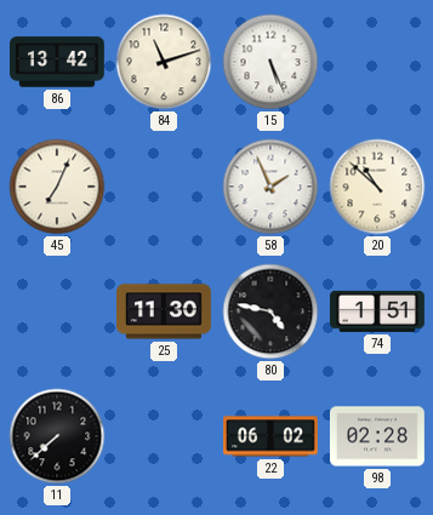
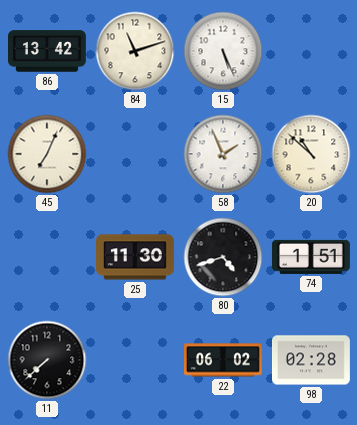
80: 4:47 -> 4:42
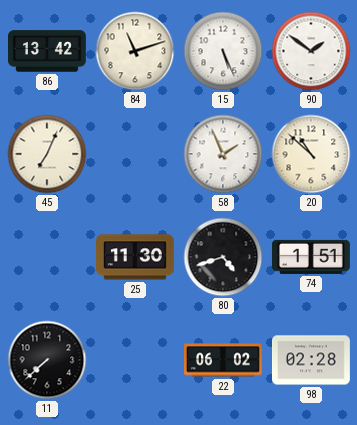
90: none -> 1:51
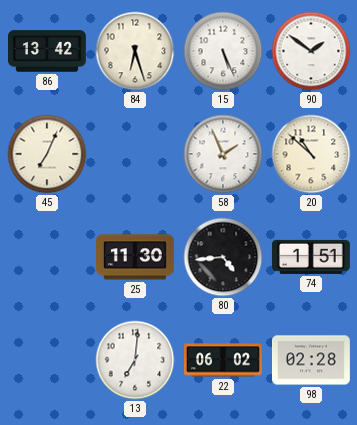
84: 11:12 -> 6:27
80: 4:42 -> 4:44
11: 7:38 -> none
13: none -> 7:01
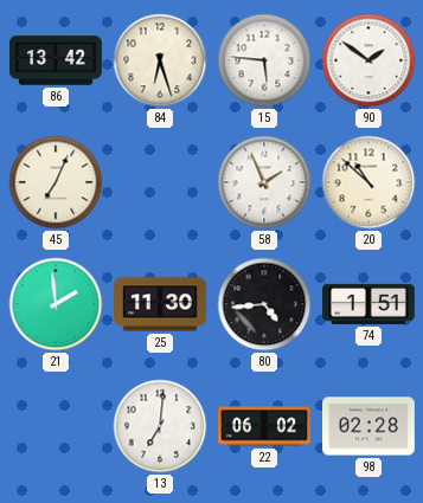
15: 5:26 -> 5:46
21: none -> 1:59
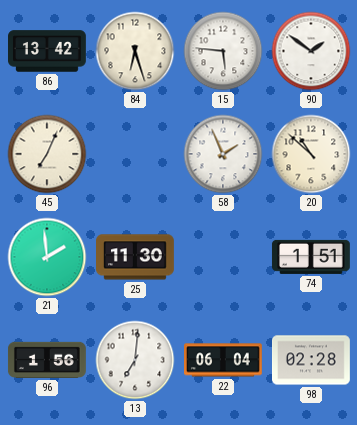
80: 4:44 -> none
96: none -> 1:56
22: 06:02 -> 06:04
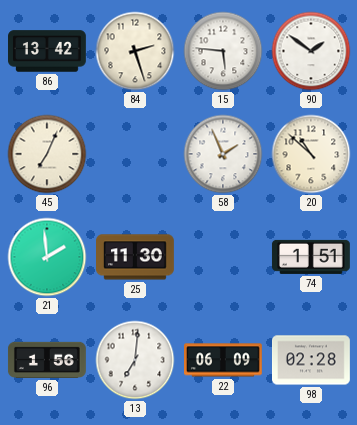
84: 6:27 -> 2:27
22: 06:04 -> 06:09
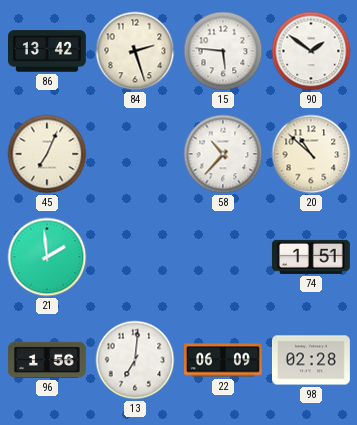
58: 1:56 -> 10:37
25: 11:30 -> none
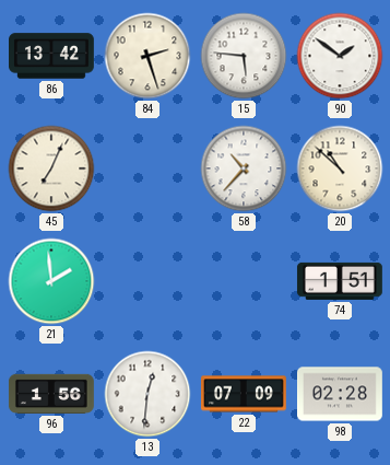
13: 7:01 -> 12:31
22: 06:09 -> 07:09
